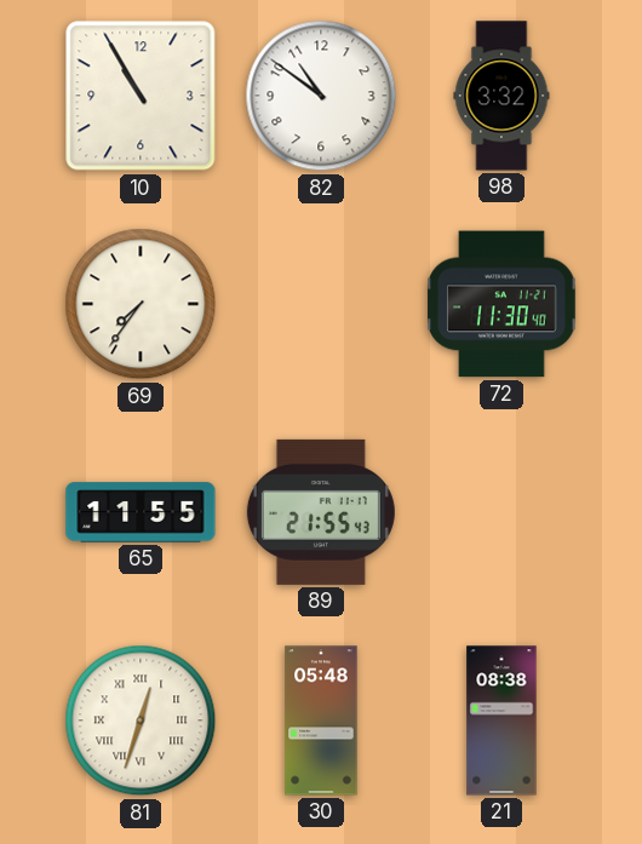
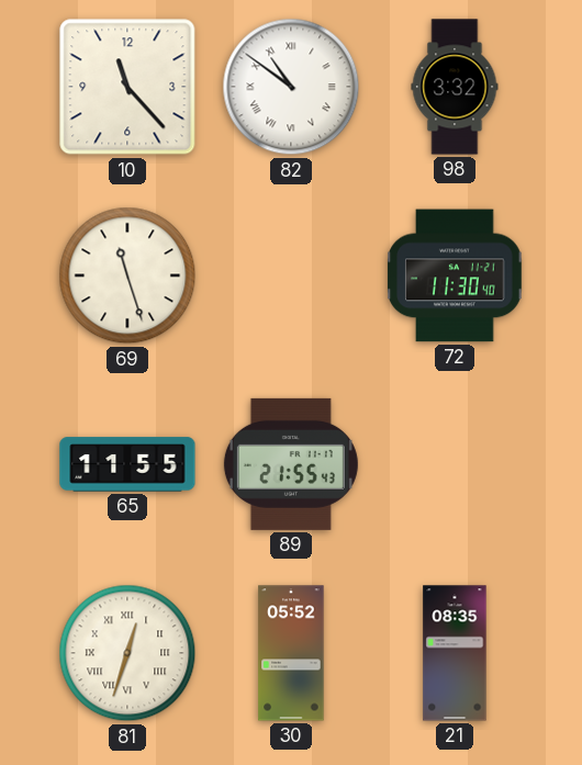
10: 10:55 -> 11:23
82 numerals: Arabic -> Roman
69: 7:36 -> 11:27
30: 05:48 -> 05:52
21: 08:38 -> 08:35
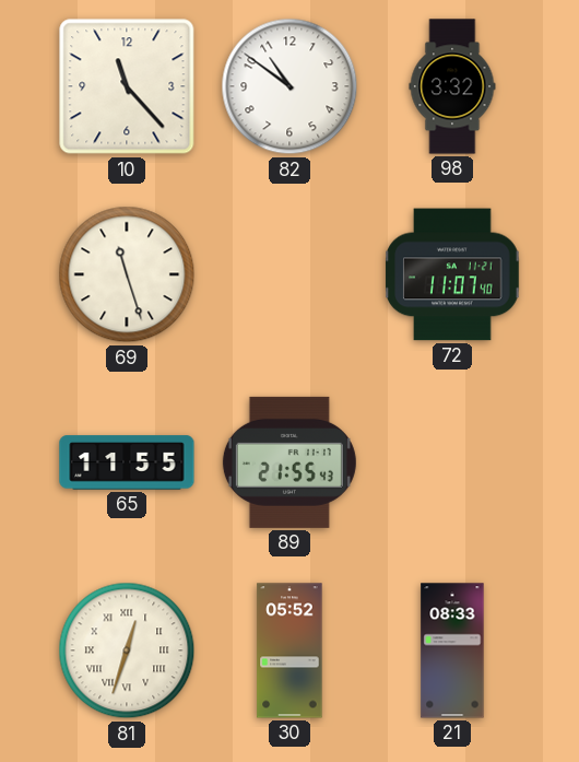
82 numerals: Roman -> Arabic
72: 11:30 -> 11:07
21: 08:35 -> 08:33
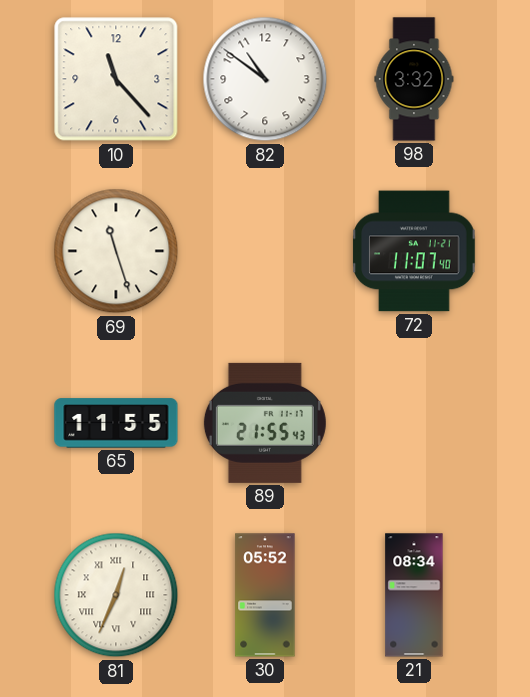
81: 12:33 -> 12:34
21: 08:33 -> 08:34
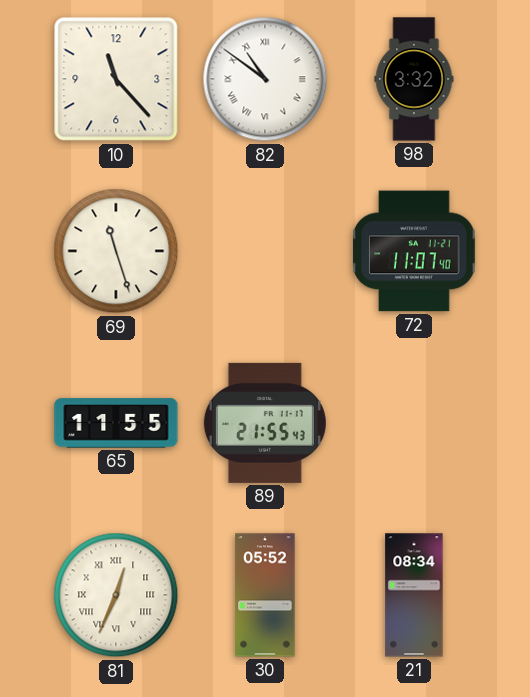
82 numerals: Arabic -> Roman
